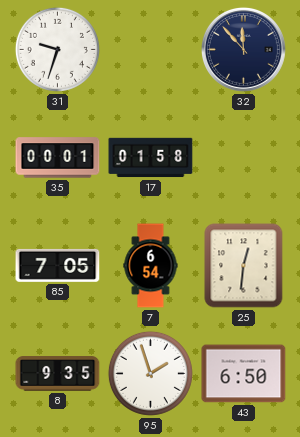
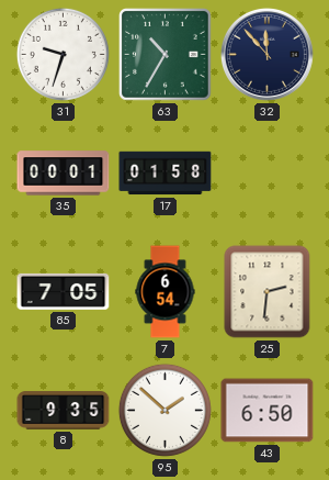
63: none -> 10:35
25: 12:31 -> 2:31
95: 1:57 -> 1:52
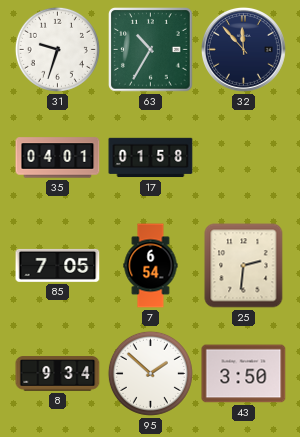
35: 00:01 -> 04:01
8: 9:35 -> 9:34
43: 6:50 -> 3:50
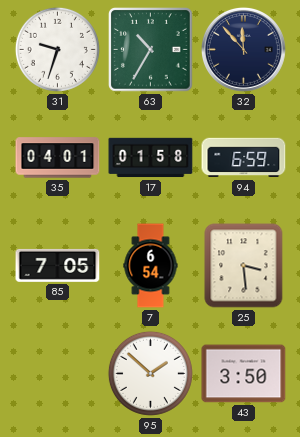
94: none -> 6:59
25: 2:31 -> 3:29
8: 9:34 -> none
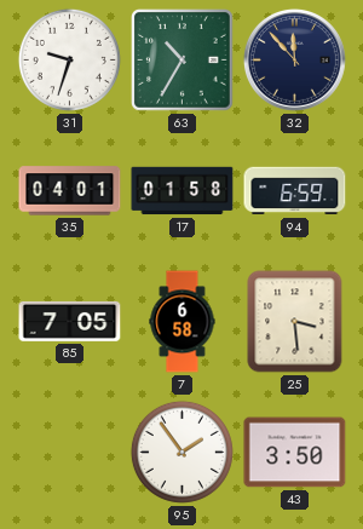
7: 6:54 -> 6:58
95: 1:52 -> 1:54
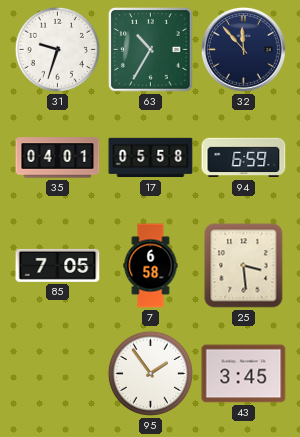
17: 01:58 -> 05:58
43: 3:50 -> 3:45
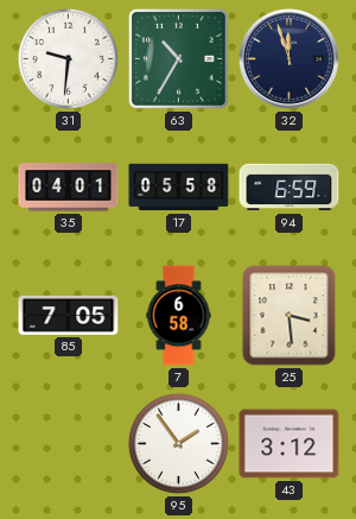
31: 9:33 -> 9:31
32: 11:53 -> 11:57
43: 3:45 -> 3:12
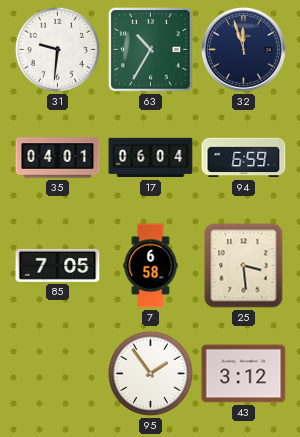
17: 05:58 -> 06:04
